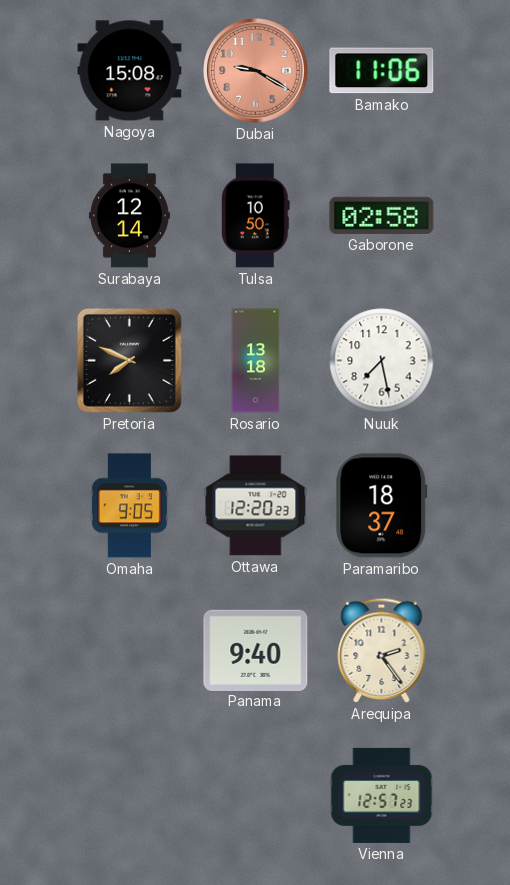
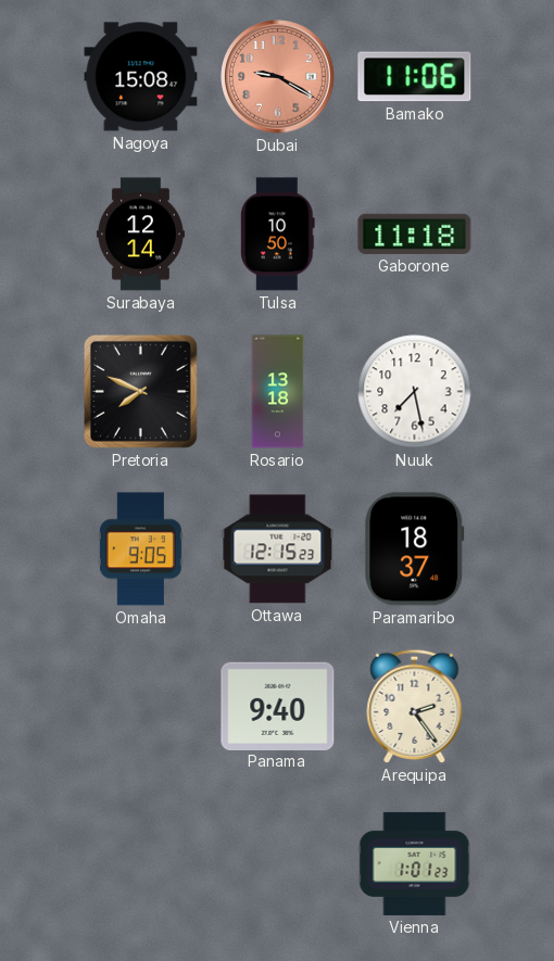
Gaborone: 02:58 -> 11:18
Ottawa: 12:20 -> 12:15
Vienna: 12:57 -> 1:01
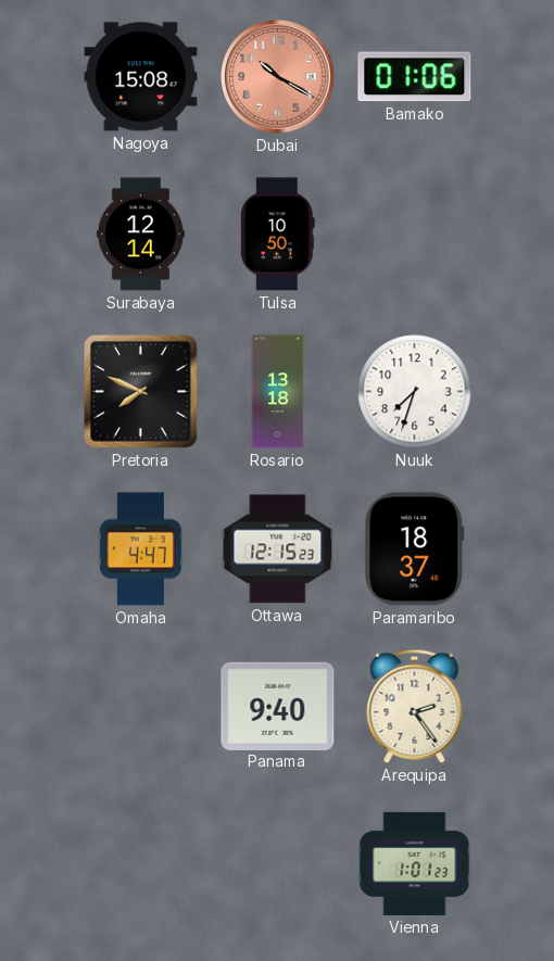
Dubai: 9:20 -> 10:20
Bamako: 11:06 -> 01:06
Gaborone: 11:18 -> none
Nuuk: 7:28 -> 7:33
Omaha: 9:05 -> 4:47
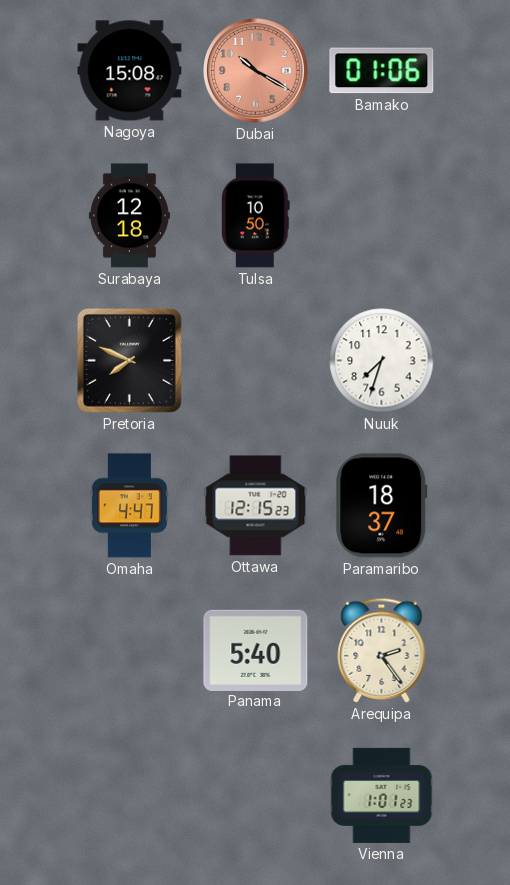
Surabaya: 12:14 -> 12:18
Rosario: 13:18 -> none
Panama: 9:40 -> 5:40
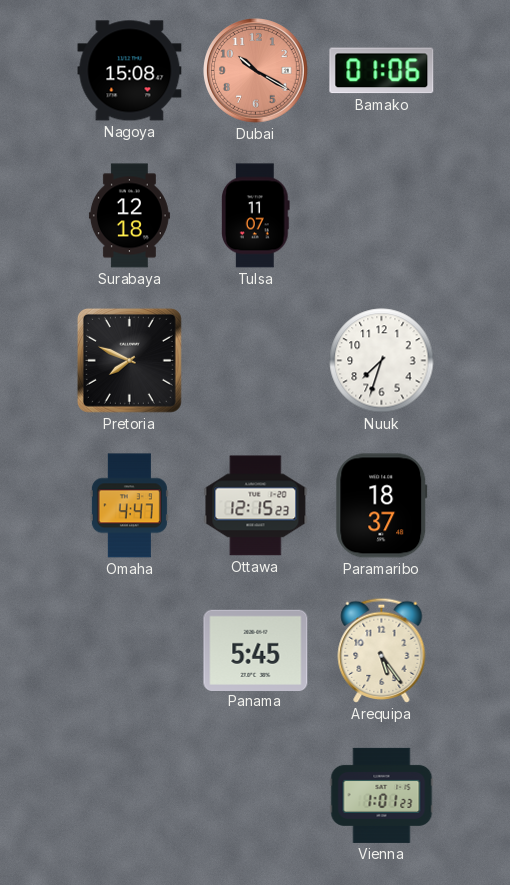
Tulsa: 10:50 -> 11:07
Panama: 5:40 -> 5:45
Arequipa: 2:24 -> 5:24
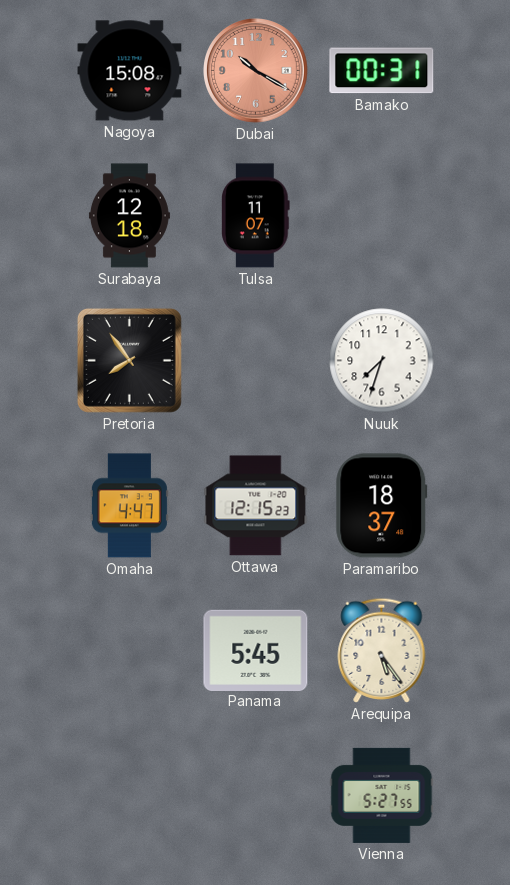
Bamako: 01:06 -> 00:31
Pretoria: 7:49 -> 7:54
Vienna: 1:01 -> 5:27
